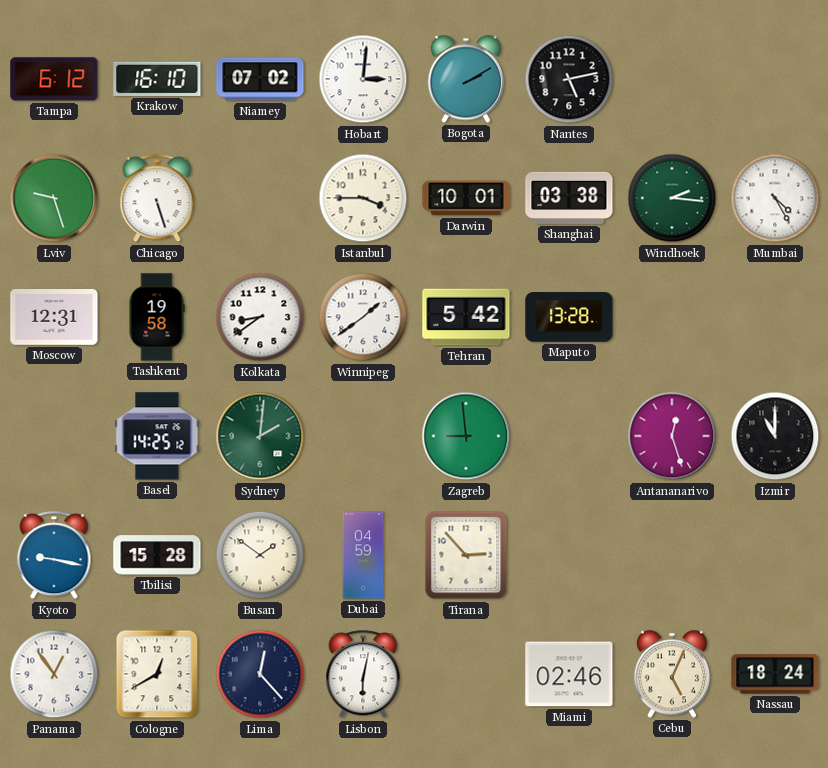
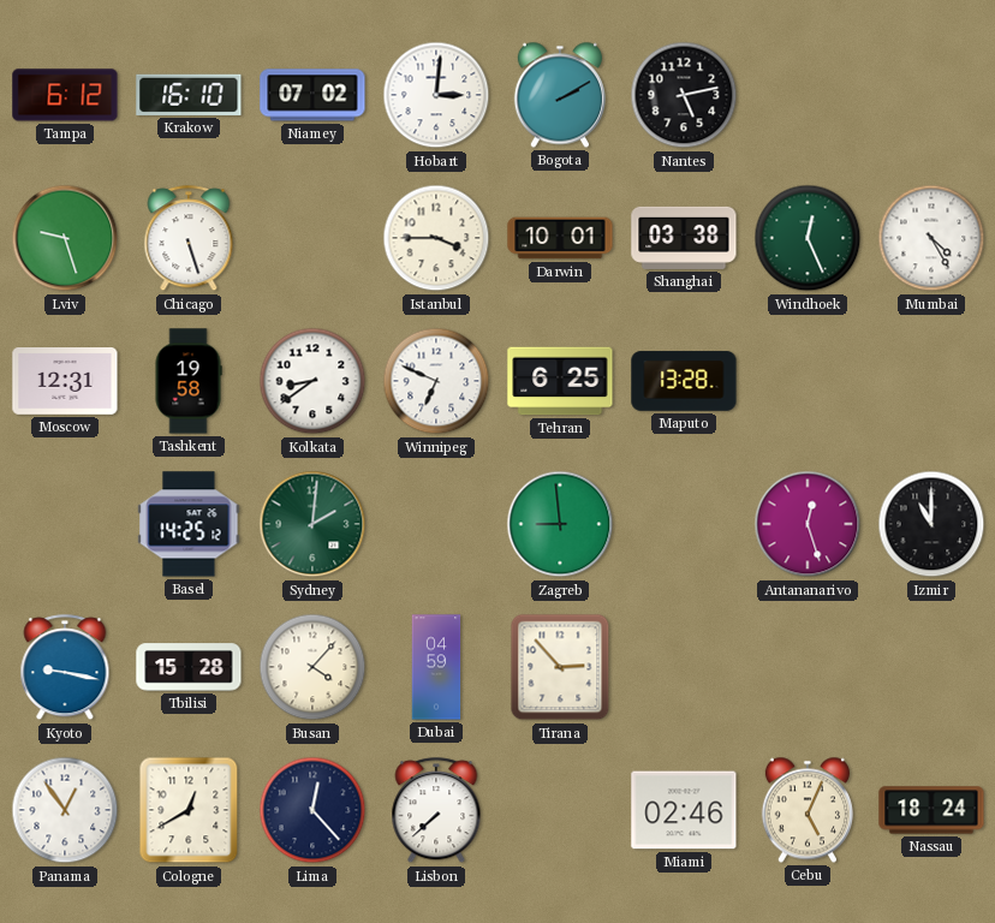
Windhoek: 2:16 -> 12:26
Winnipeg: 1:39 -> 6:49
Tehran: 5:42 -> 6:25
Busan: 1:51 -> 4:07
Lisbon: 6:02 -> 7:38
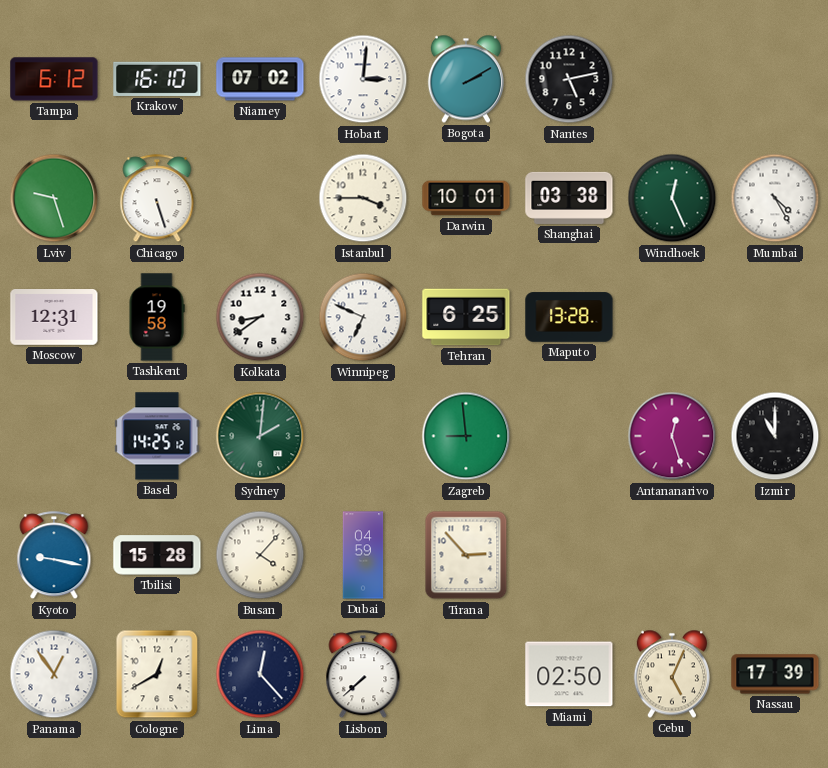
Miami: 02:46 -> 02:50
Nassau: 18:24 -> 17:39
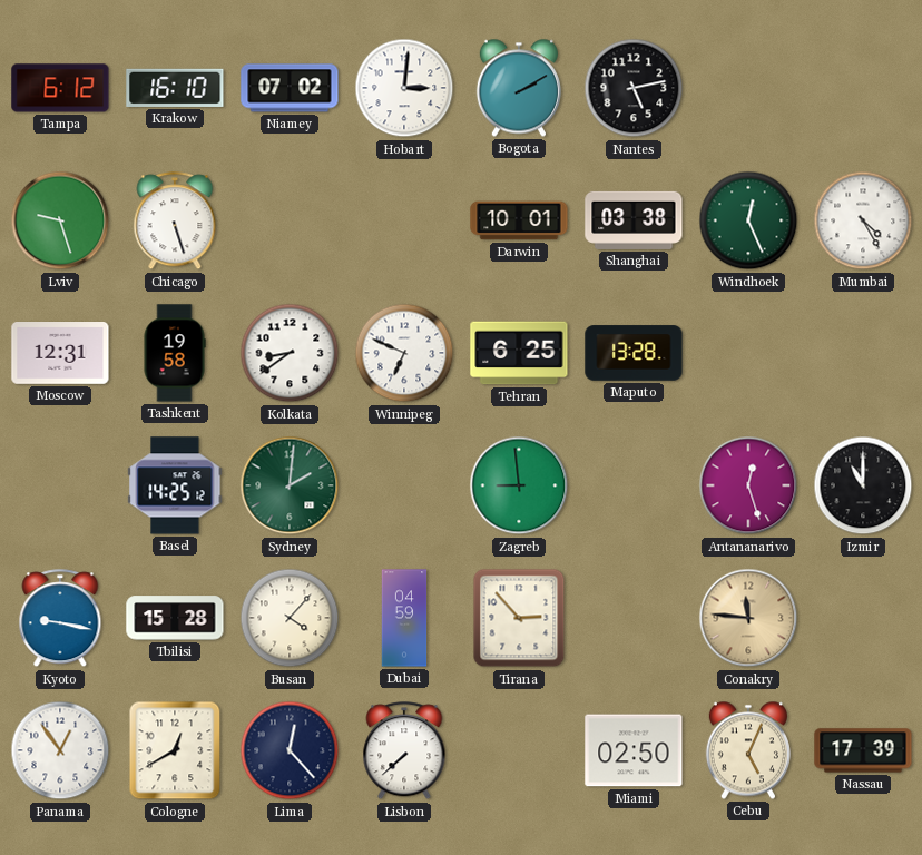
Istanbul: 3:45 -> none
Conakry: none -> 11:46
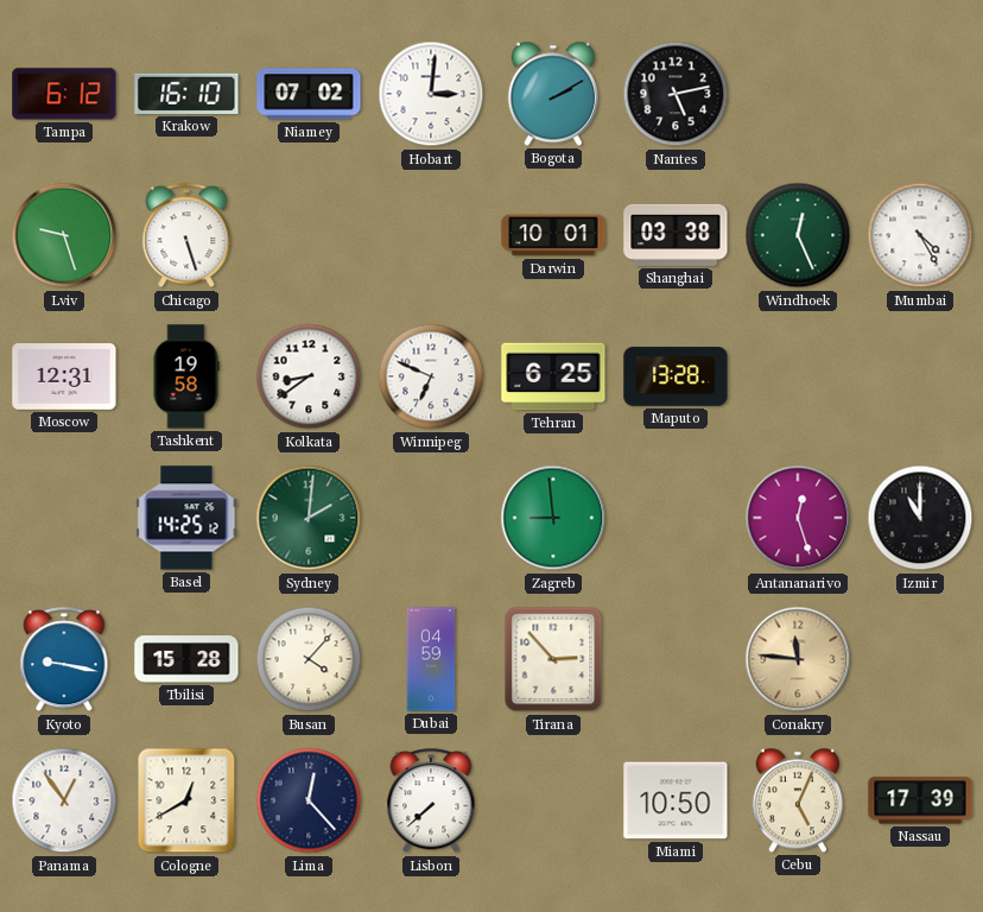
Miami: 02:50 -> 10:50
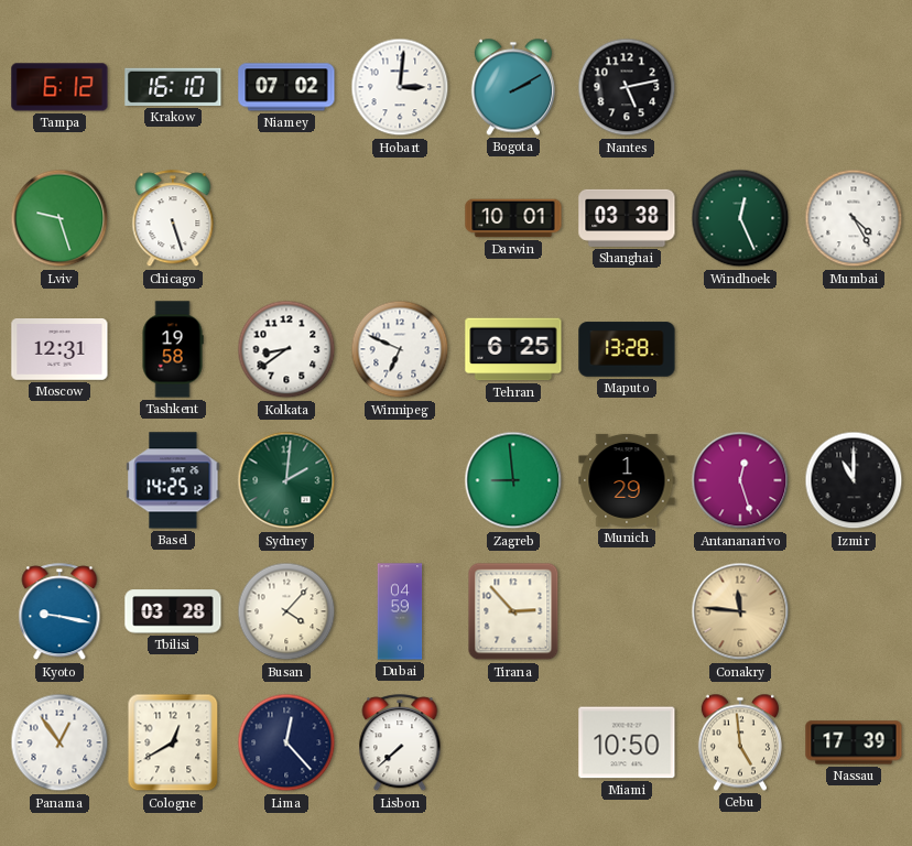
Munich: none -> 1:29
Tbilisi: 15:28 -> 03:28
Cebu: 5:04 -> 4:59
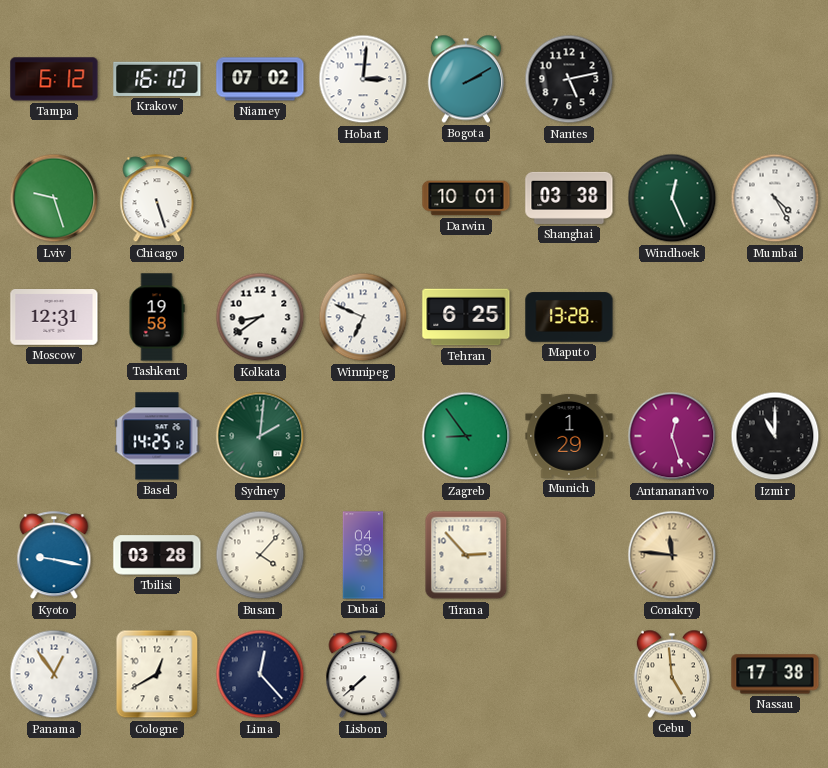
Zagreb: 8:59 -> 8:54
Miami: 10:50 -> none
Nassau: 17:39 -> 17:38
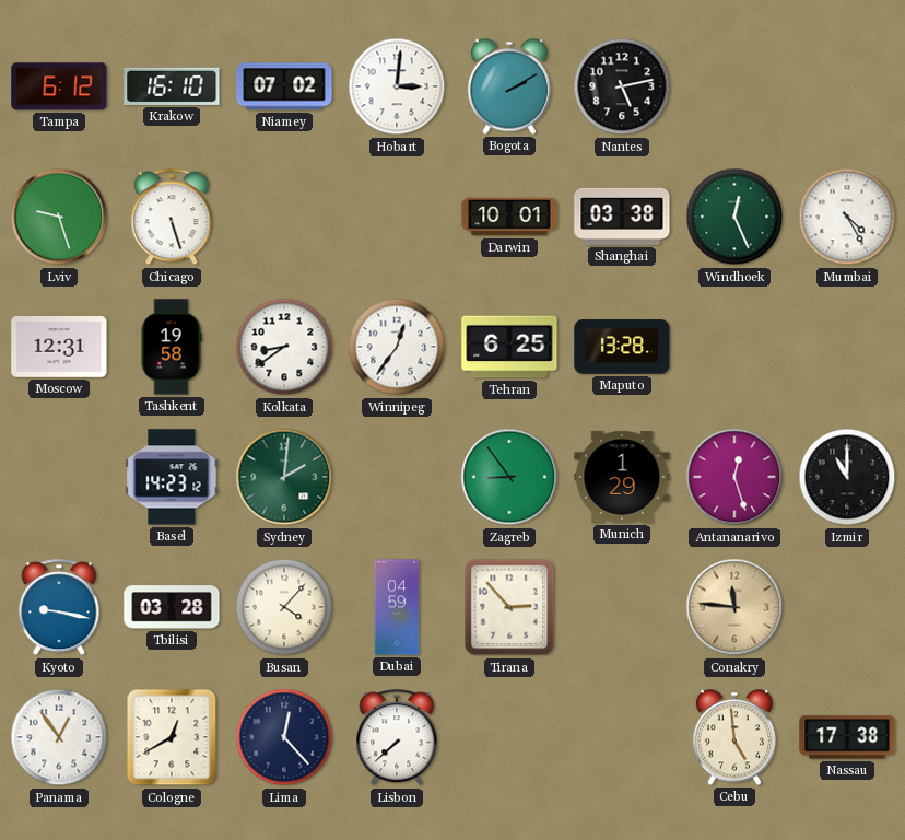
Winnipeg: 6:49 -> 12:36
Basel: 14:25 -> 14:23
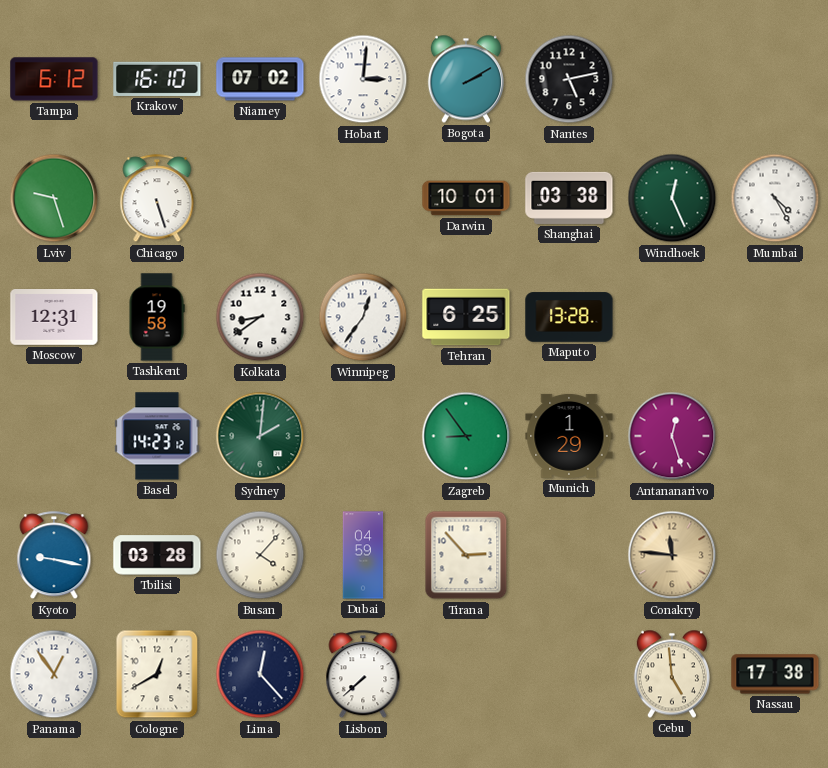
Izmir: 11:00 -> none
